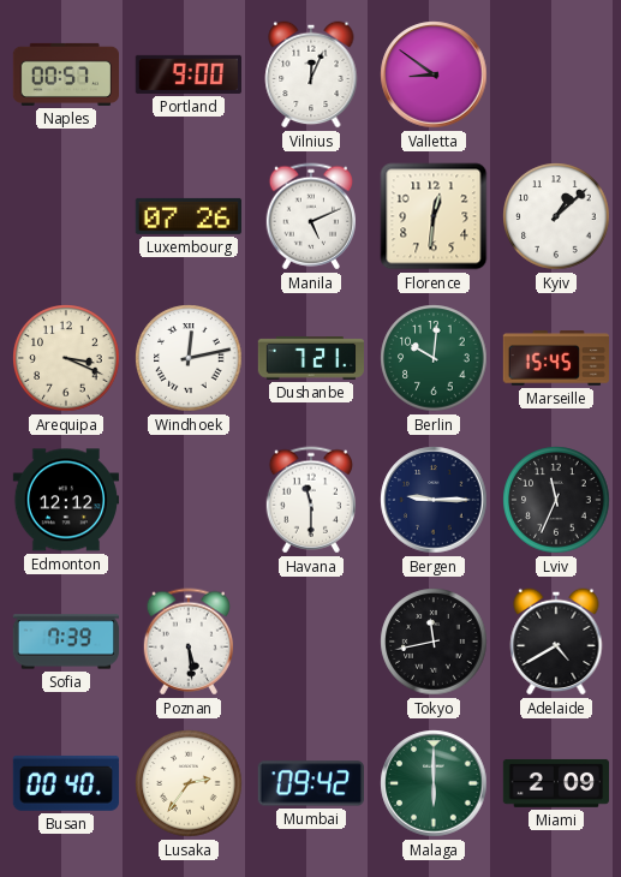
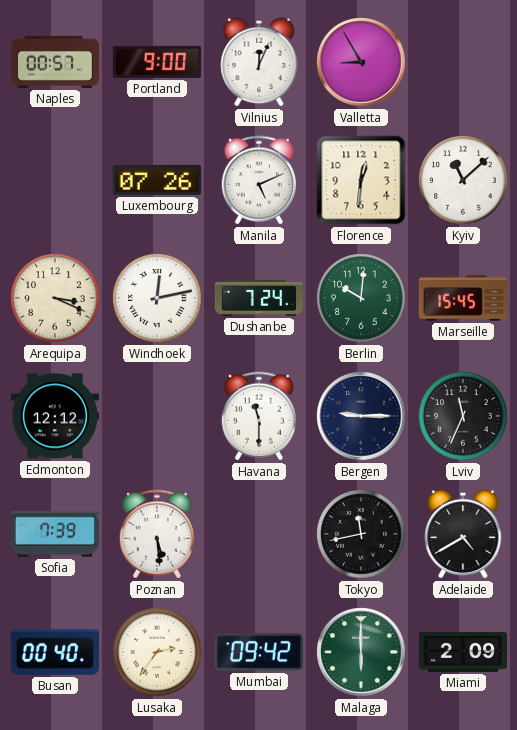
Valletta: 8:51 -> 8:55
Kyiv: 1:08 -> 11:08
Dushanbe: 7:21 -> 7:24
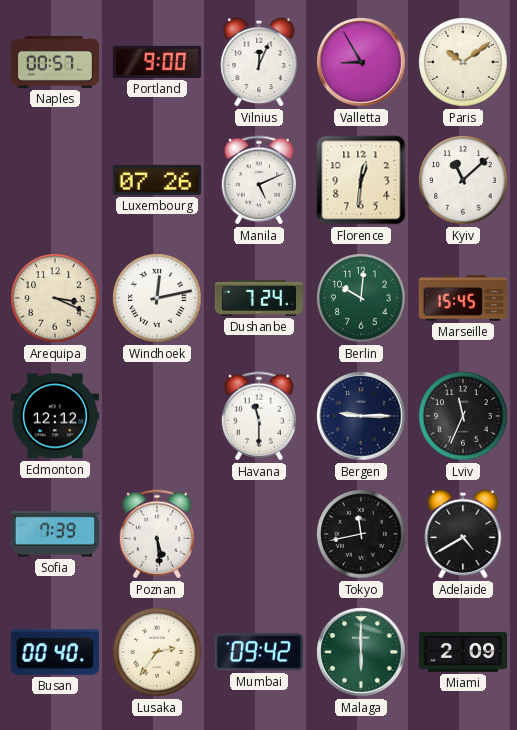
Paris: none -> 10:09
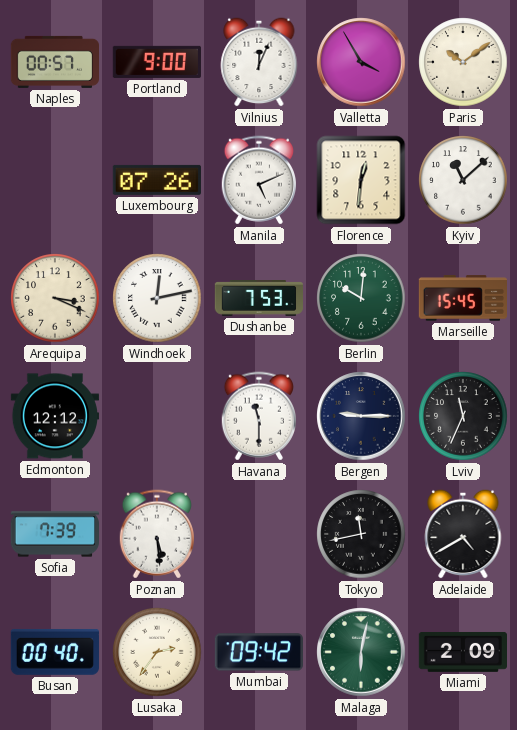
Valletta: 8:55 -> 3:55
Dushanbe: 7:24 -> 7:53
Malaga: 6:00 -> 6:02
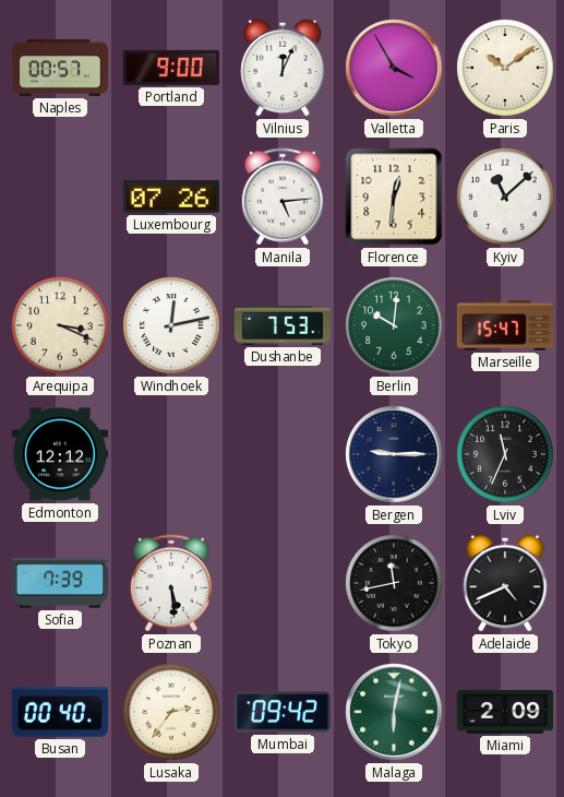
Manila: 5:11 -> 5:14
Marseille: 15:45 -> 15:47
Havana: 11:30 -> none
Adelaide: 4:40 -> 4:41
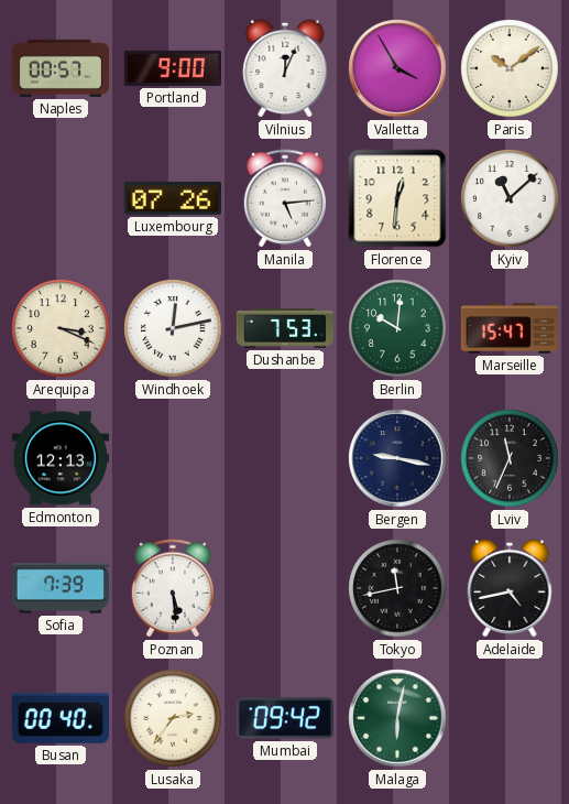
Edmonton: 12:12 -> 12:13
Bergen: 9:15 -> 9:17
Adelaide: 4:41 -> 4:43
Miami: 2:09 -> none
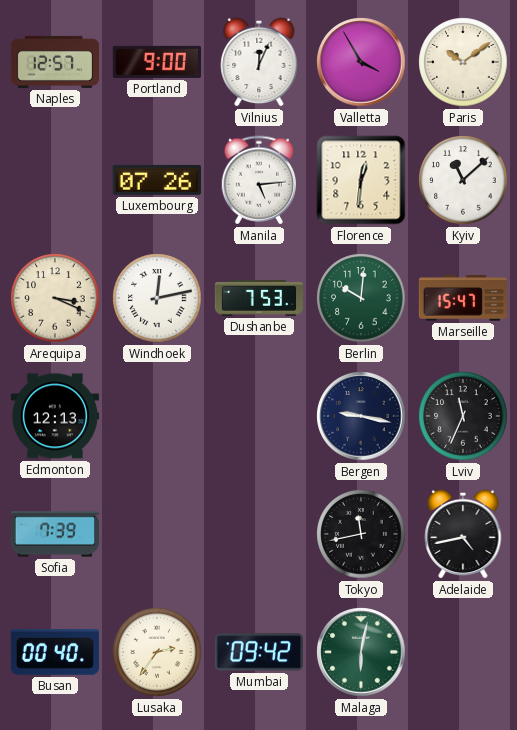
Naples: 00:57 -> 12:57
Poznan: 5:29 -> none
